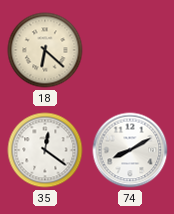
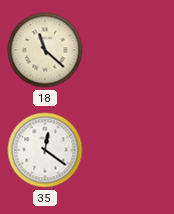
18: 6:22 -> 11:22
74: 8:10 -> none
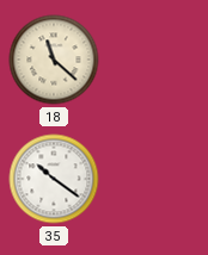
35: 12:21 -> 10:21
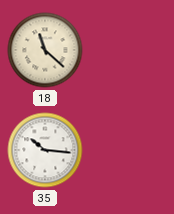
35: 10:21 -> 10:16
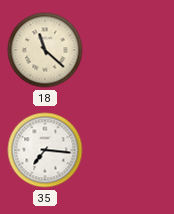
35: 10:16 -> 7:16
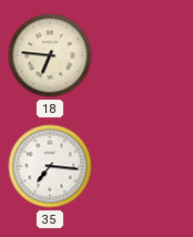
18: 11:22 -> 6:46
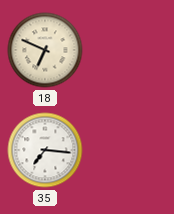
18: 6:46 -> 6:49
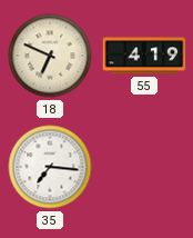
55: none -> 4:19
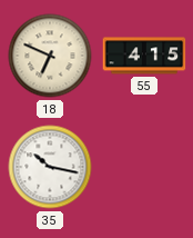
55: 4:19 -> 4:15
35: 7:16 -> 10:17
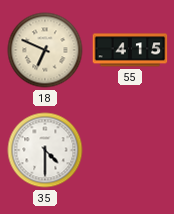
35: 10:17 -> 4:30
